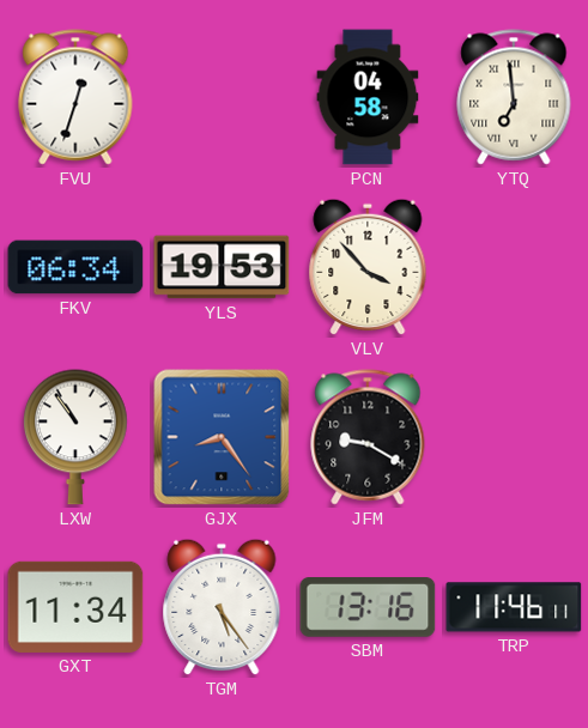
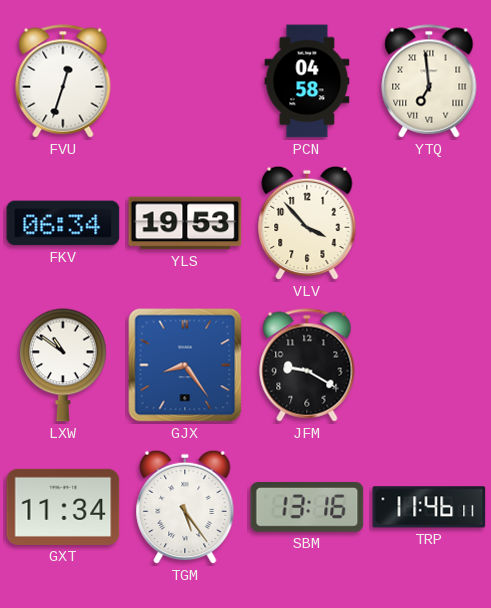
LXW: 10:54 -> 10:51
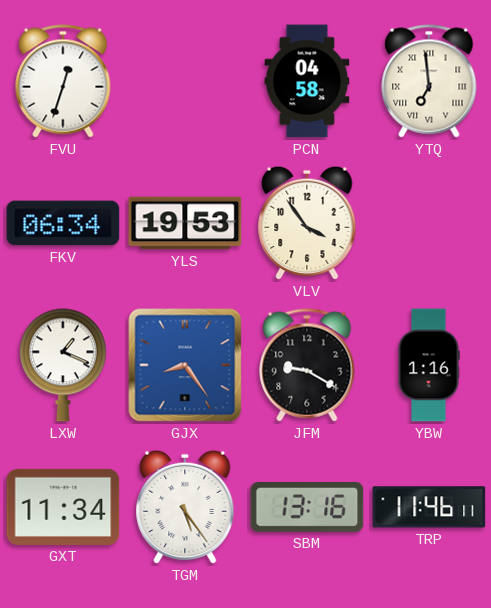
VLV: 3:53 -> 3:54
LXW: 10:51 -> 1:19
YBW: none -> 1:16
